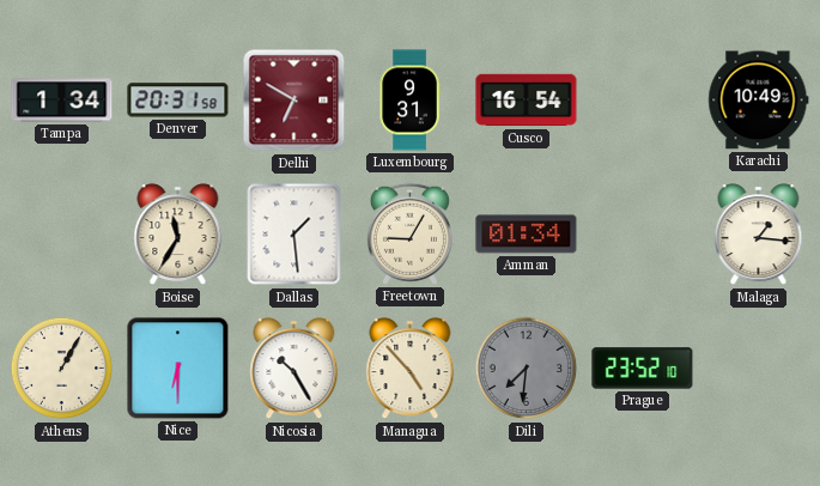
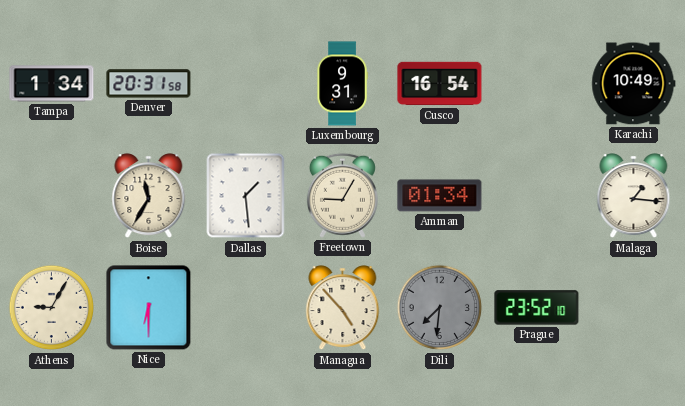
Delhi: 6:50 -> none
Athens: 1:05 -> 9:05
Nicosia: 10:25 -> none
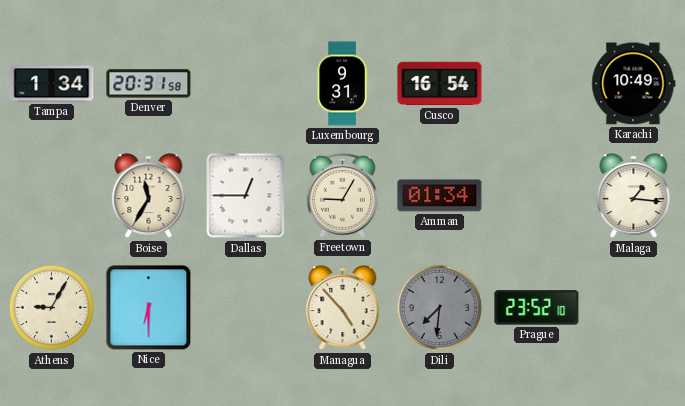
Dallas: 1:29 -> 12:45
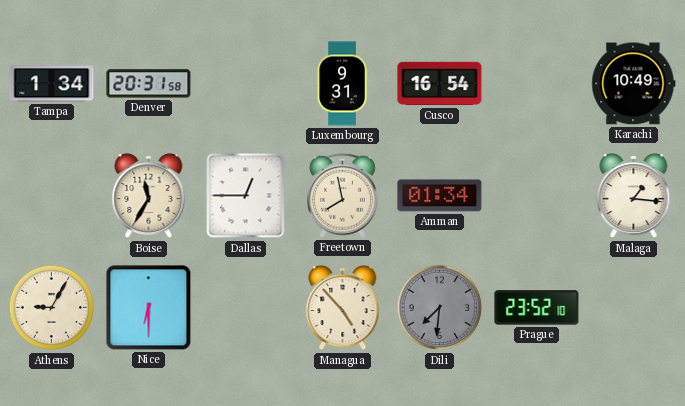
Freetown: 9:05 -> 7:58
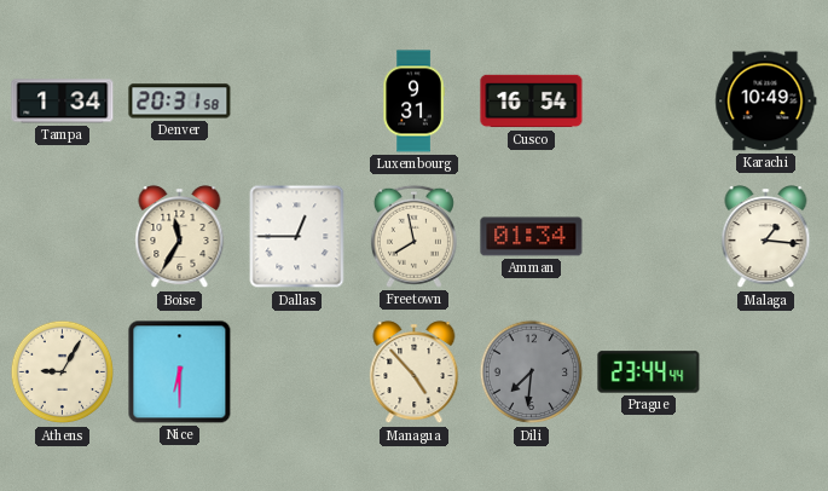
Prague: 23:52 -> 23:44
